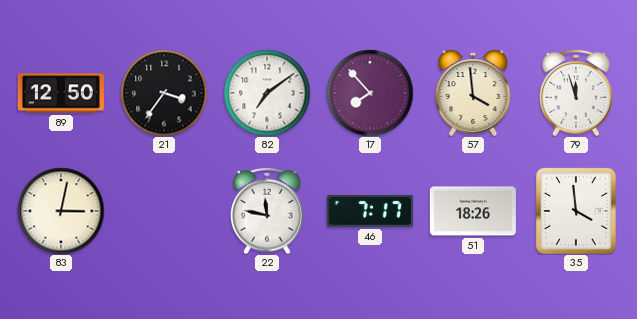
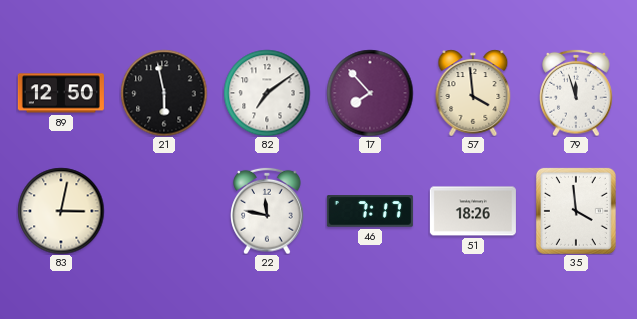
21: 3:36 -> 5:58
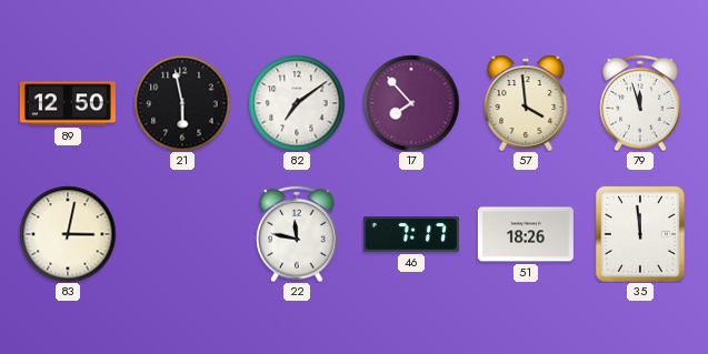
35: 3:59 -> 11:59
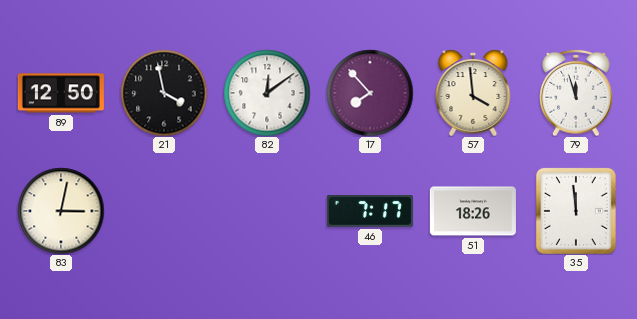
21: 5:58 -> 3:58
82: 7:09 -> 12:09
22: 11:47 -> none
